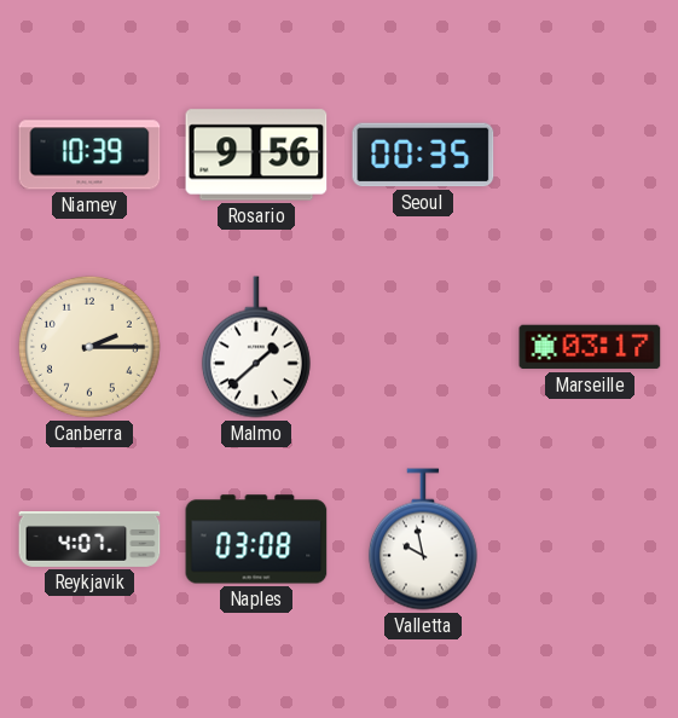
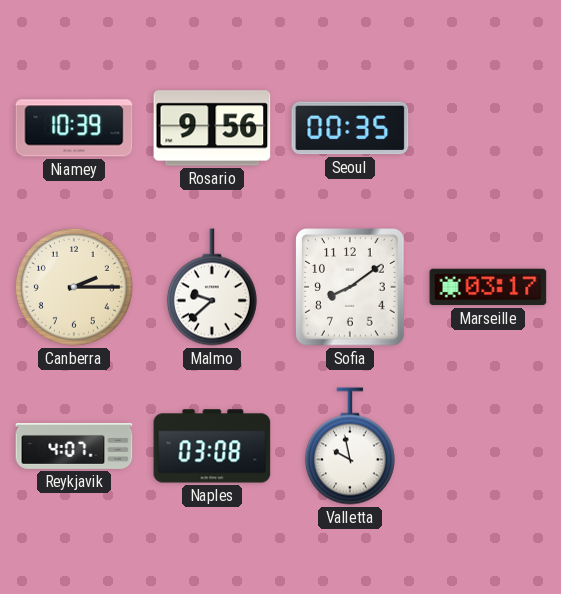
Malmo: 1:38 -> 9:38
Sofia: none -> 8:09
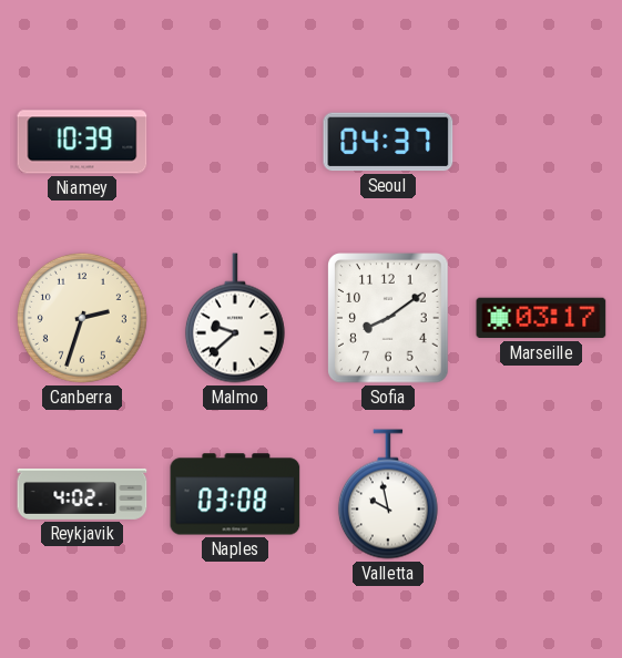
Rosario: 9:56 -> none
Seoul: 00:35 -> 04:37
Canberra: 2:15 -> 2:33
Reykjavik: 4:07 -> 4:02
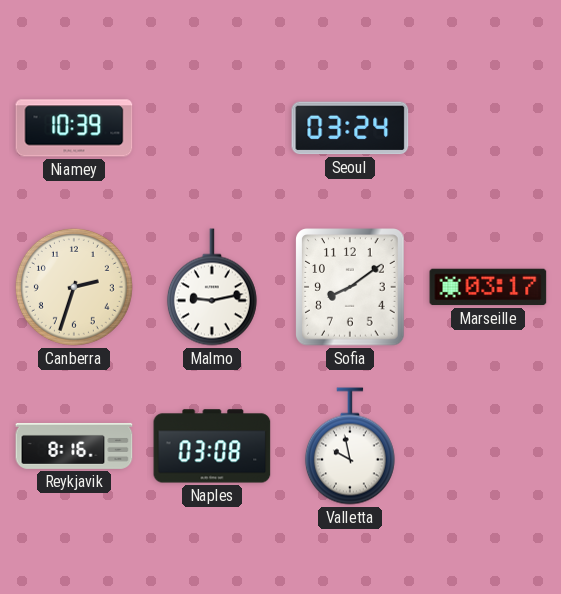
Seoul: 04:37 -> 03:24
Malmo: 9:38 -> 9:13
Reykjavik: 4:02 -> 8:16
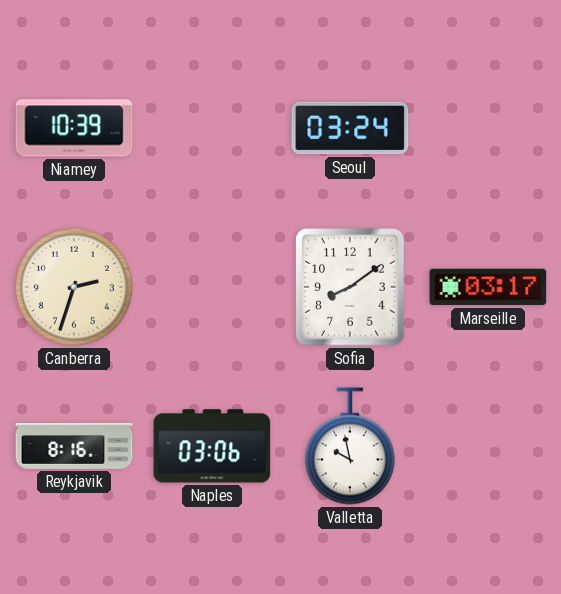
Malmo: 9:13 -> none
Naples: 03:08 -> 03:06
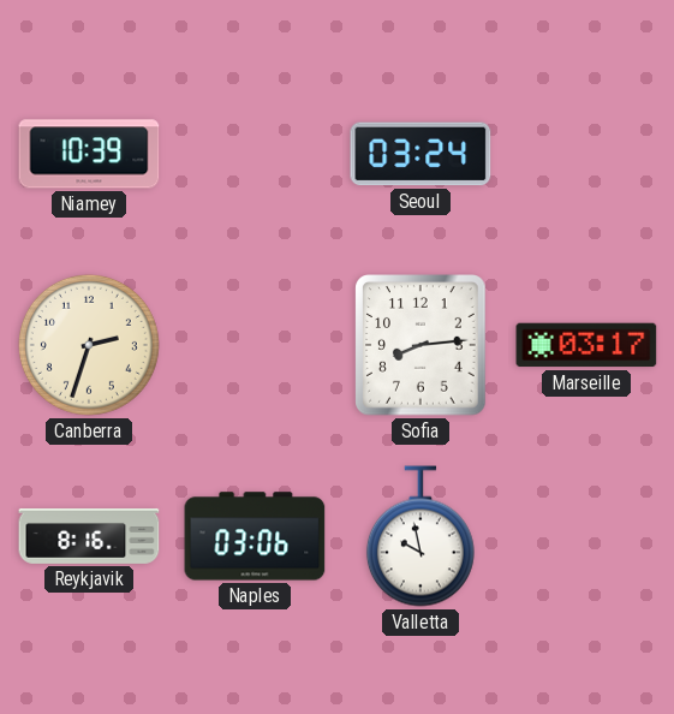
Sofia: 8:09 -> 8:14
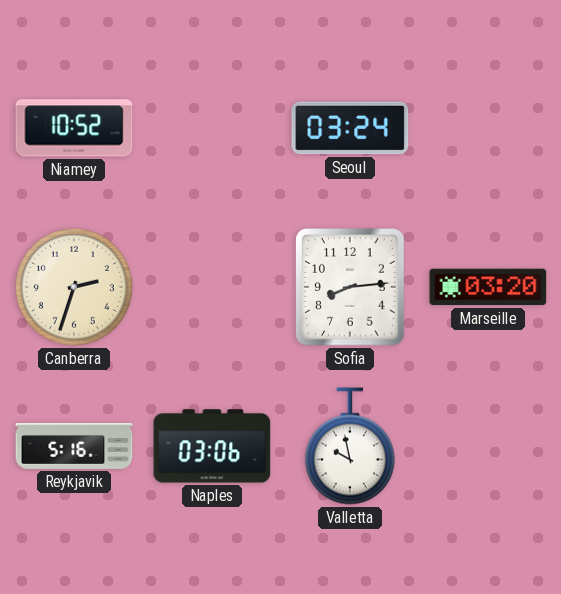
Niamey: 10:39 -> 10:52
Marseille: 03:17 -> 03:20
Reykjavik: 8:16 -> 5:16
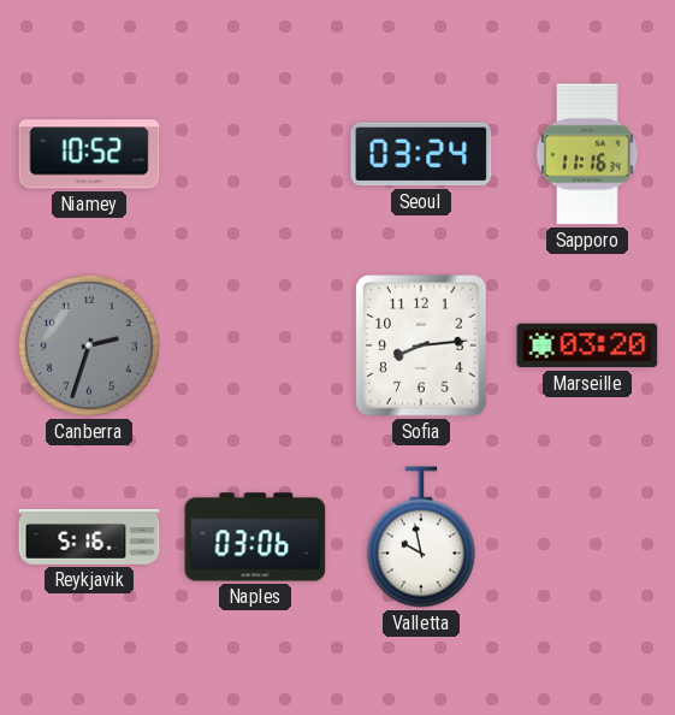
Sapporo: none -> 11:16
Canberra dial: cream -> grey
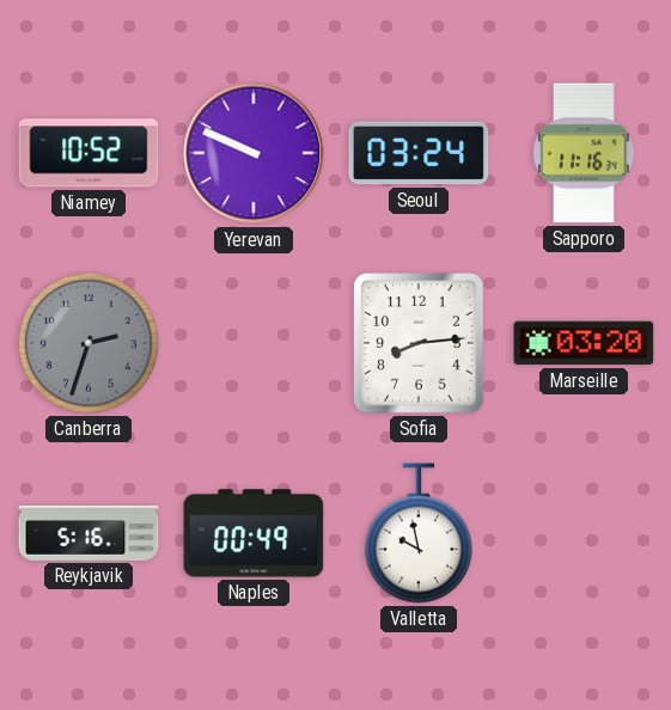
Yerevan: none -> 9:49
Naples: 03:06 -> 00:49
